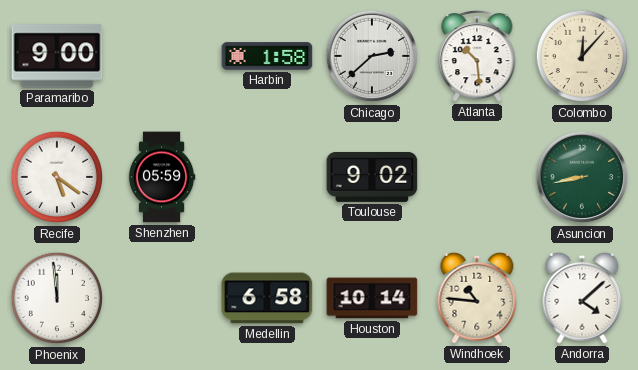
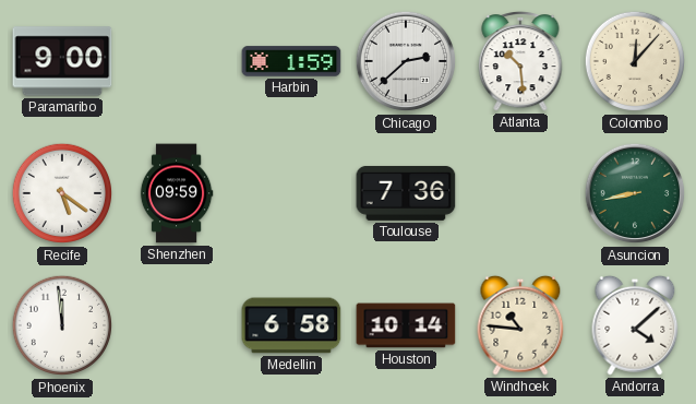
Harbin: 1:58 -> 1:59
Shenzhen: 05:59 -> 09:59
Toulouse: 9:02 -> 7:36
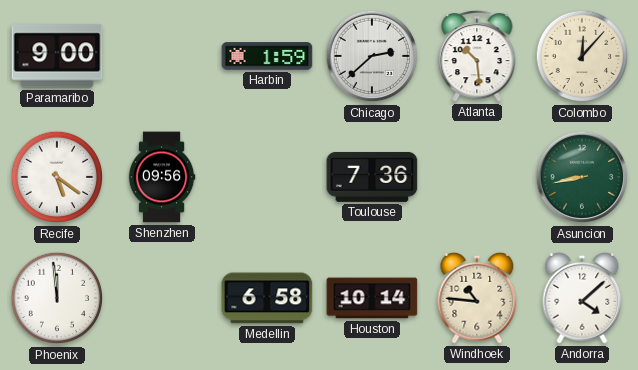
Shenzhen: 09:59 -> 09:56
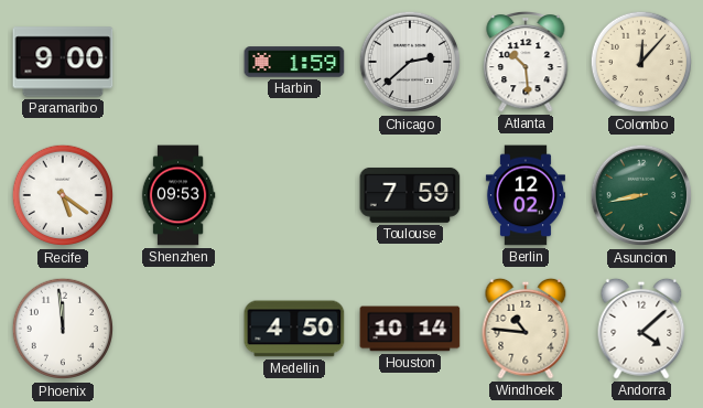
Shenzhen: 09:56 -> 09:53
Toulouse: 7:36 -> 7:59
Berlin: none -> 12:02
Medellin: 6:58 -> 4:50
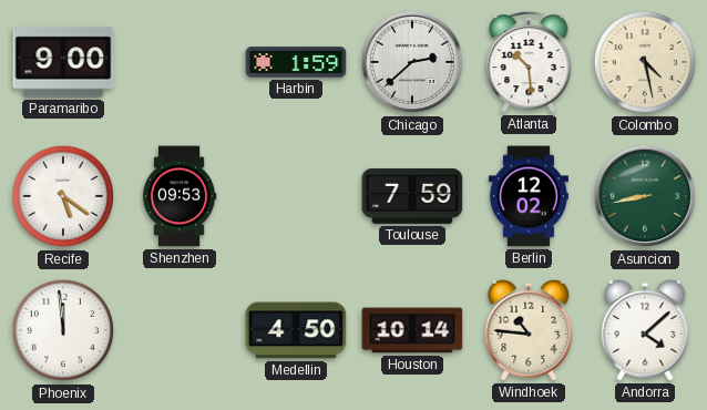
Colombo: 12:07 -> 4:28
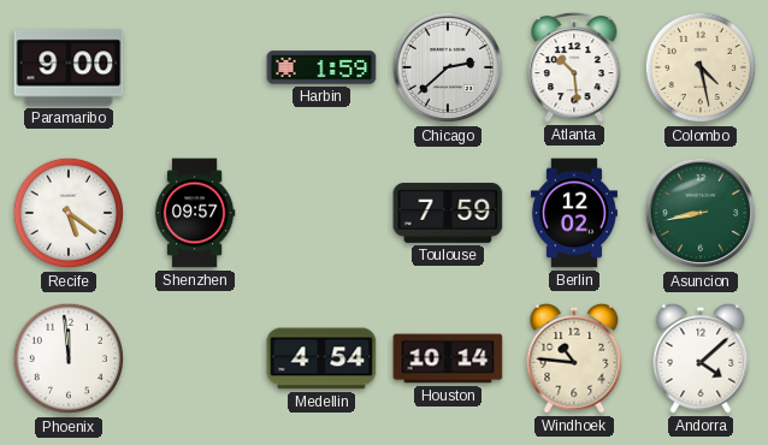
Shenzhen: 09:53 -> 09:57
Medellin: 4:50 -> 4:54
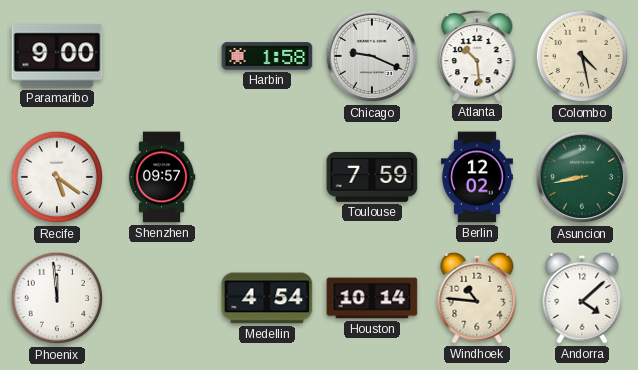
Harbin: 1:59 -> 1:58
Chicago: 2:38 -> 9:19
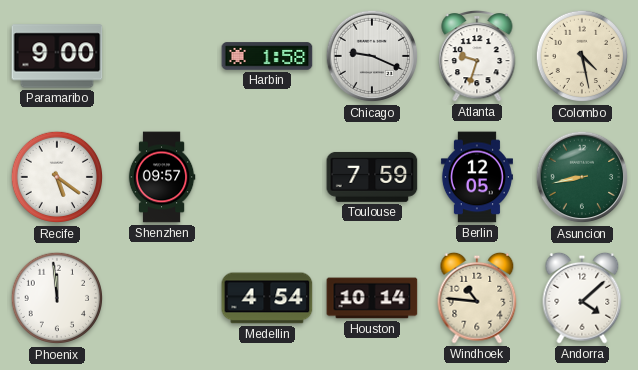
Atlanta: 10:29 -> 9:33
Berlin: 12:02 -> 12:05
